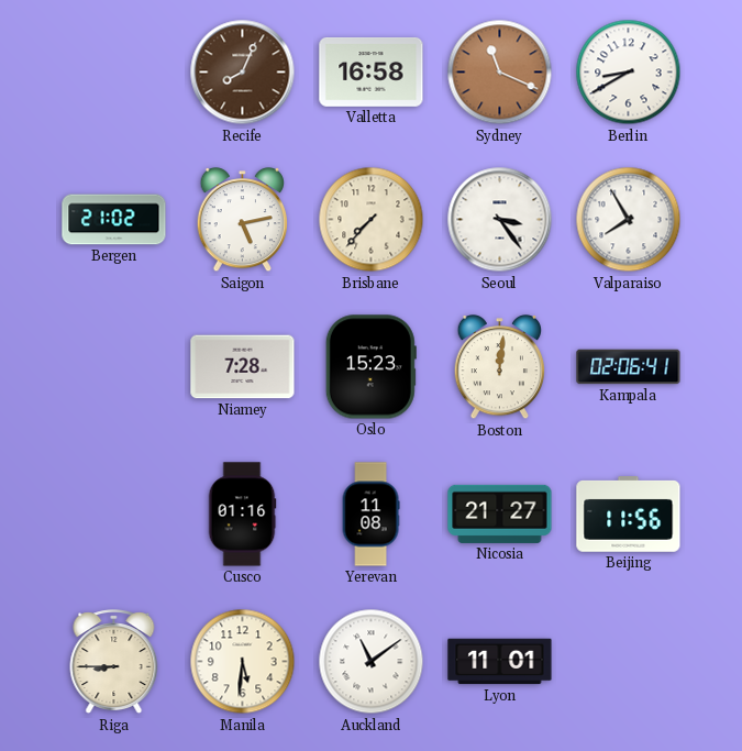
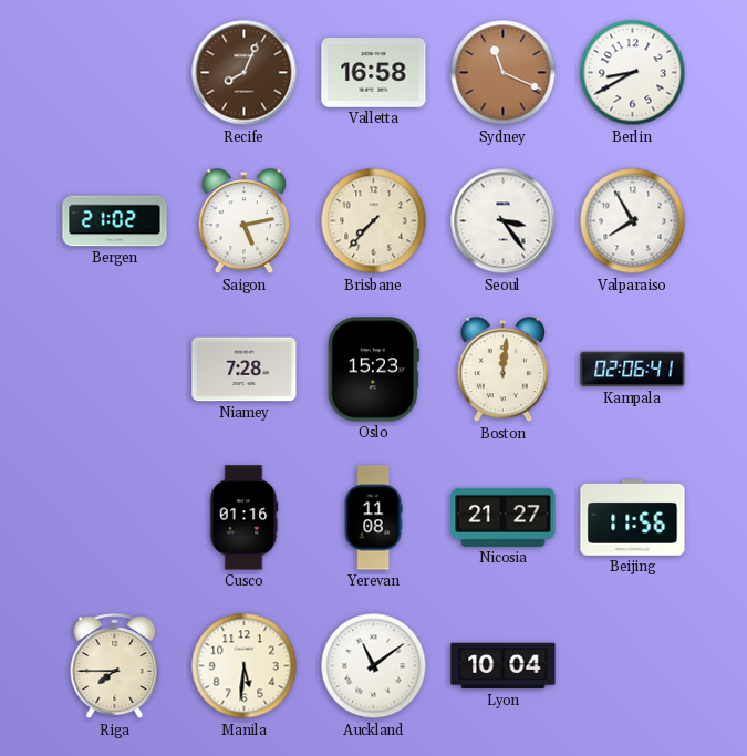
Riga: 8:45 -> 7:45
Lyon: 11:01 -> 10:04
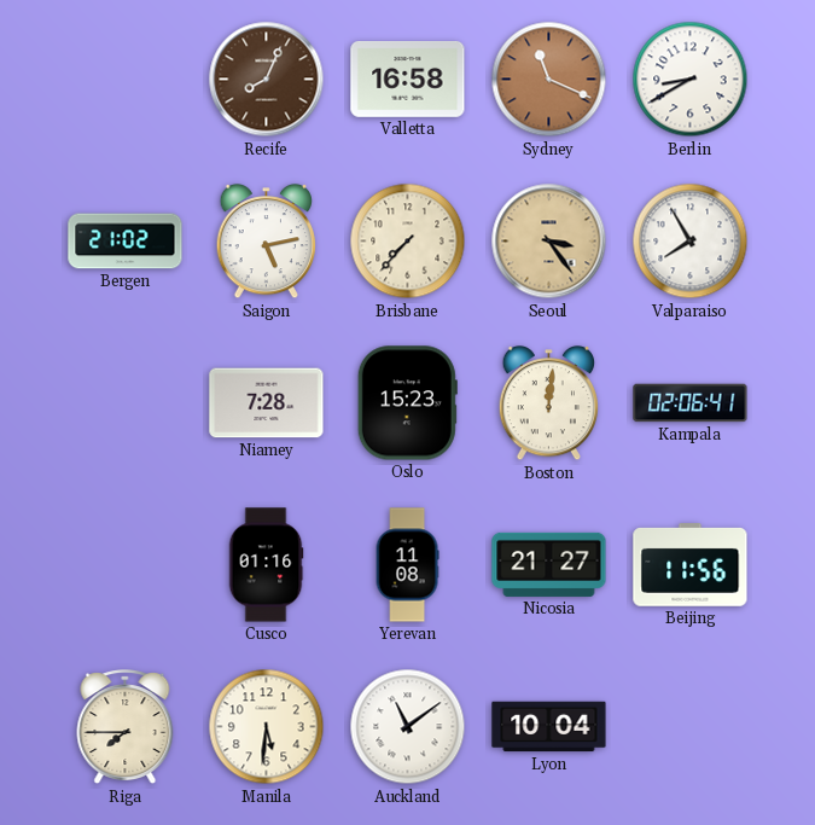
Seoul dial: white -> champagne
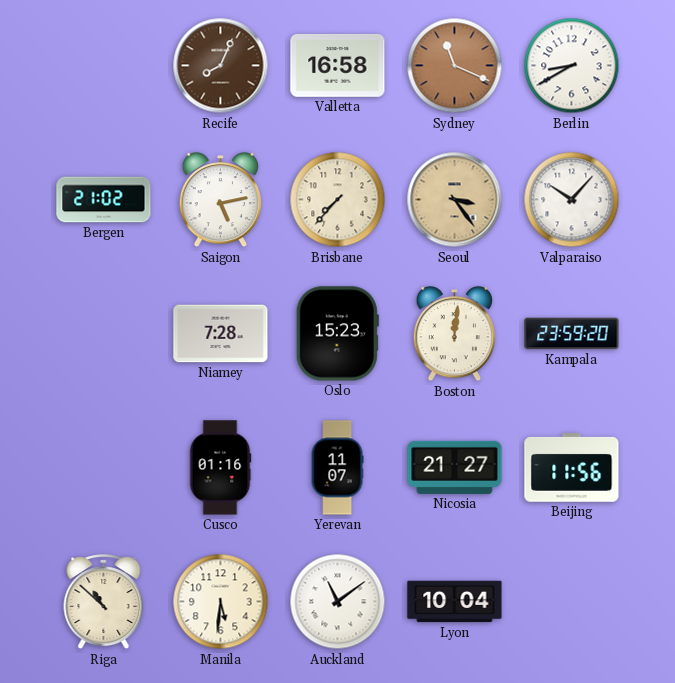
Valparaiso: 7:55 -> 10:07
Kampala: 02:06 -> 23:59
Yerevan: 11:08 -> 11:07
Riga: 7:45 -> 10:52
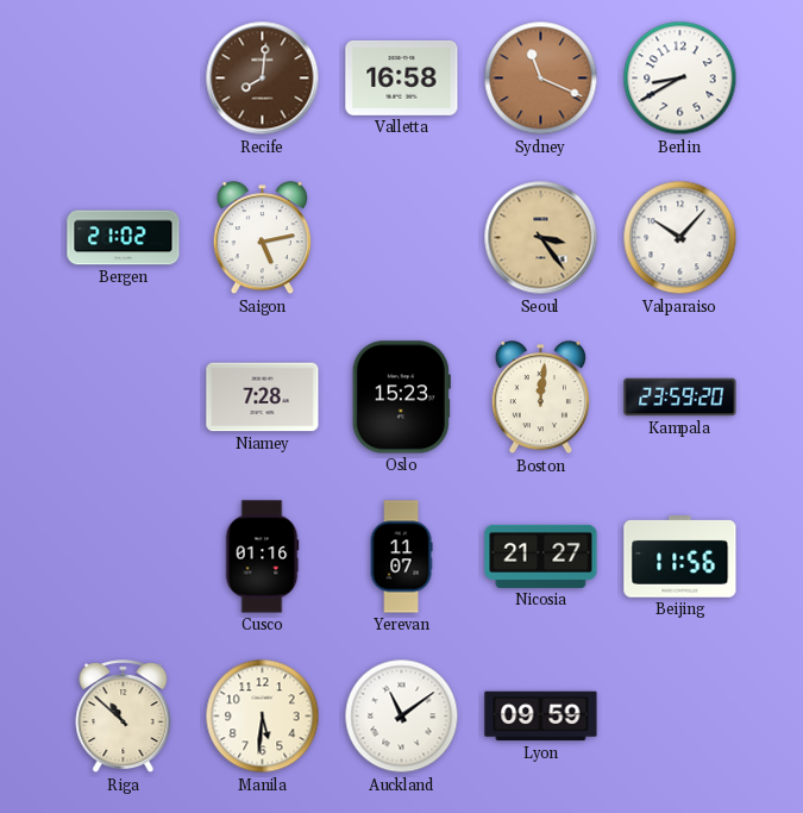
Recife: 8:04 -> 8:01
Brisbane: 7:37 -> none
Lyon: 10:04 -> 09:59
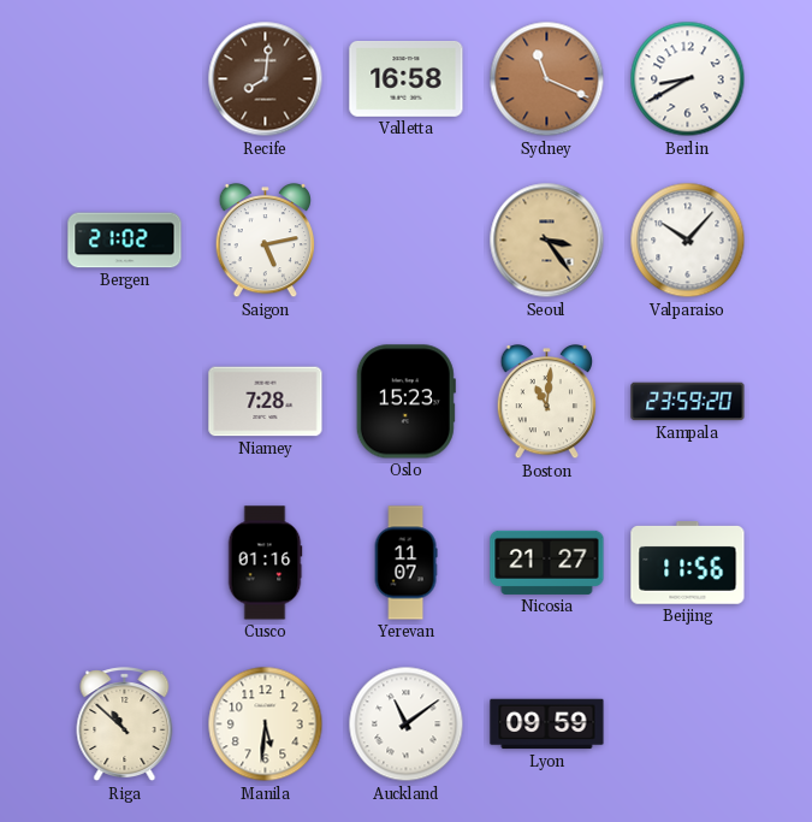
Boston: 12:01 -> 11:01
